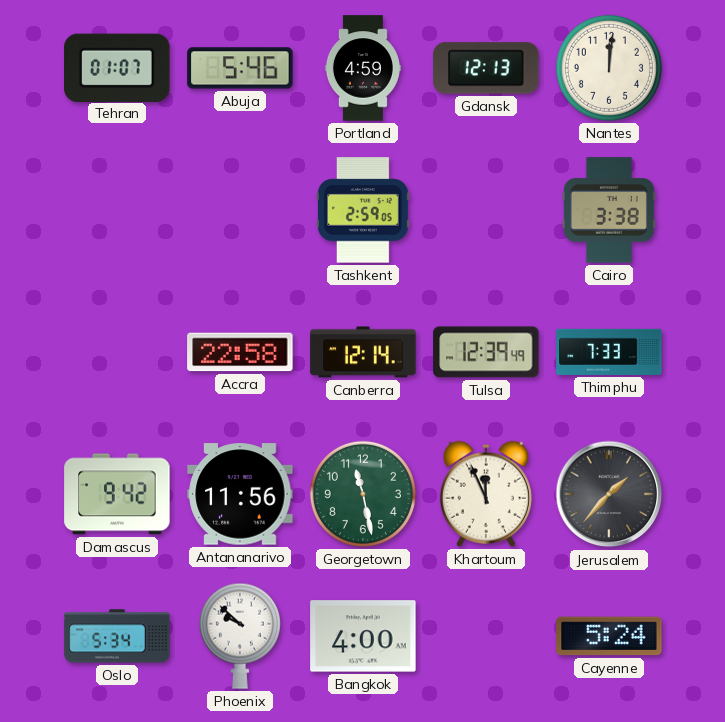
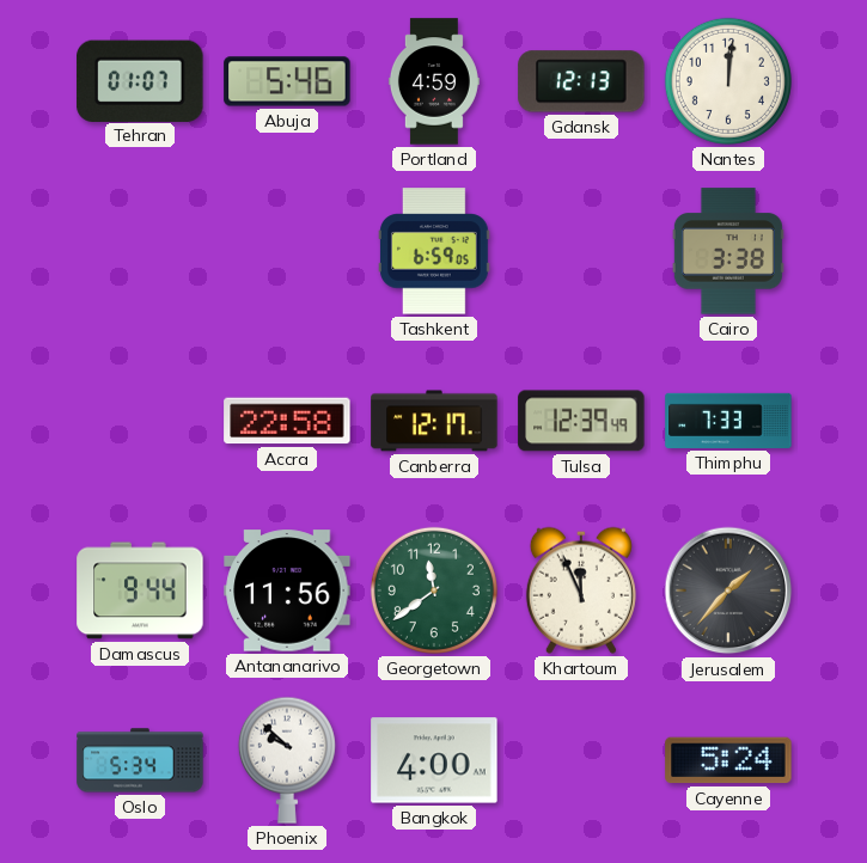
Tashkent: 2:59 -> 6:59
Canberra: 12:14 -> 12:17
Damascus: 9:42 -> 9:44
Georgetown: 11:28 -> 11:39
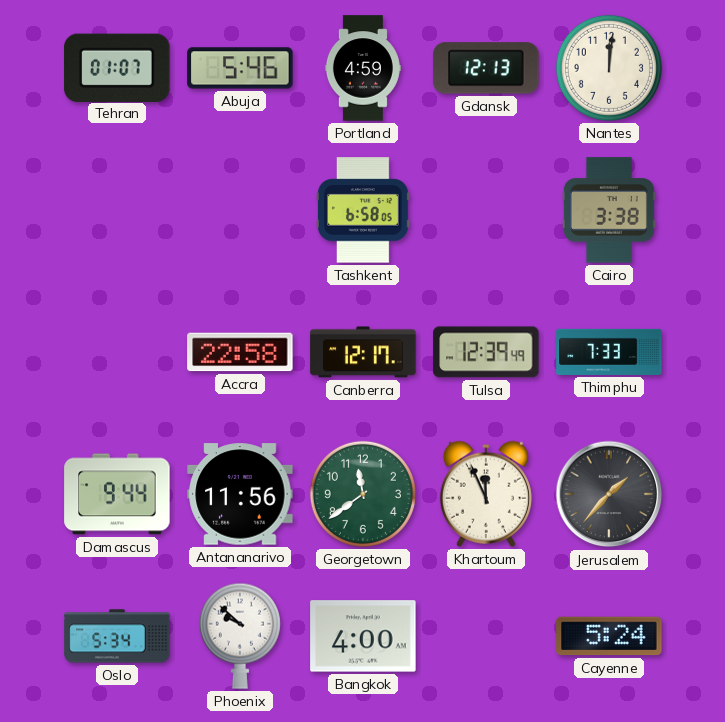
Tashkent: 6:59 -> 6:58
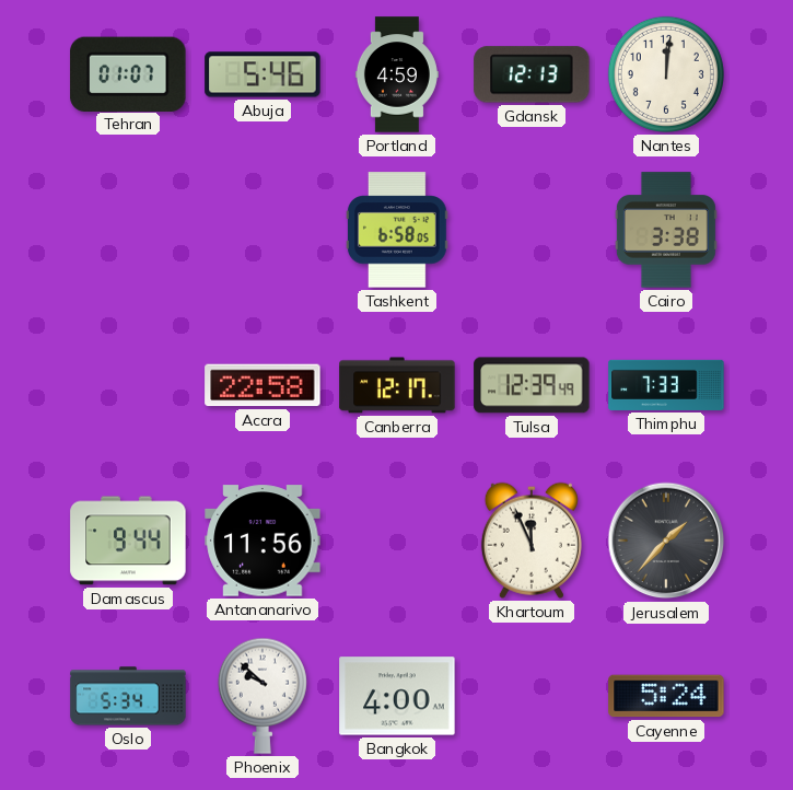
Georgetown: 11:39 -> none
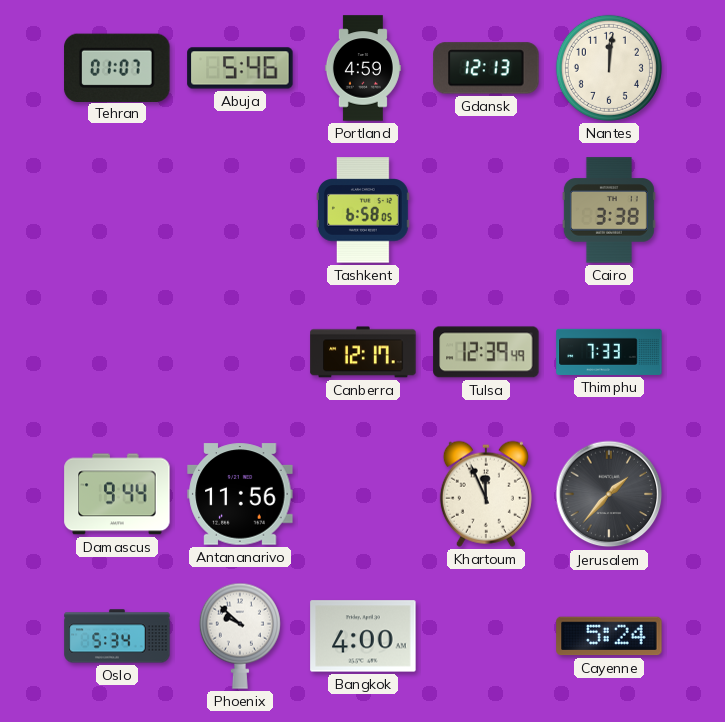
Accra: 22:58 -> none
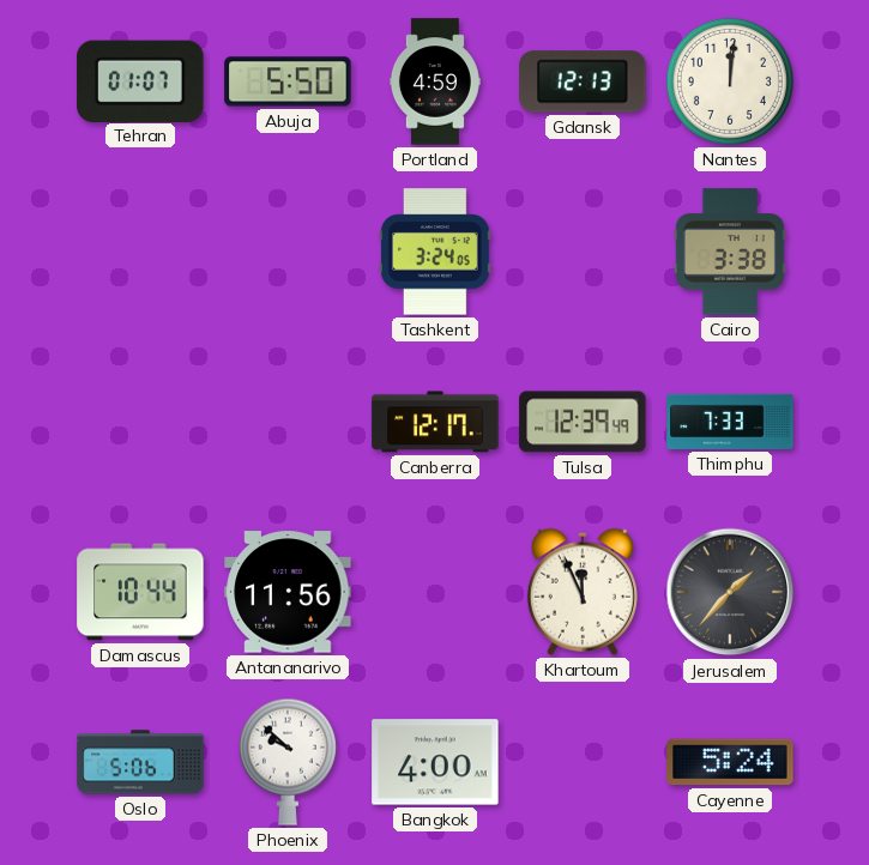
Abuja: 5:46 -> 5:50
Tashkent: 6:58 -> 3:24
Damascus: 9:44 -> 10:44
Oslo: 5:34 -> 5:06
